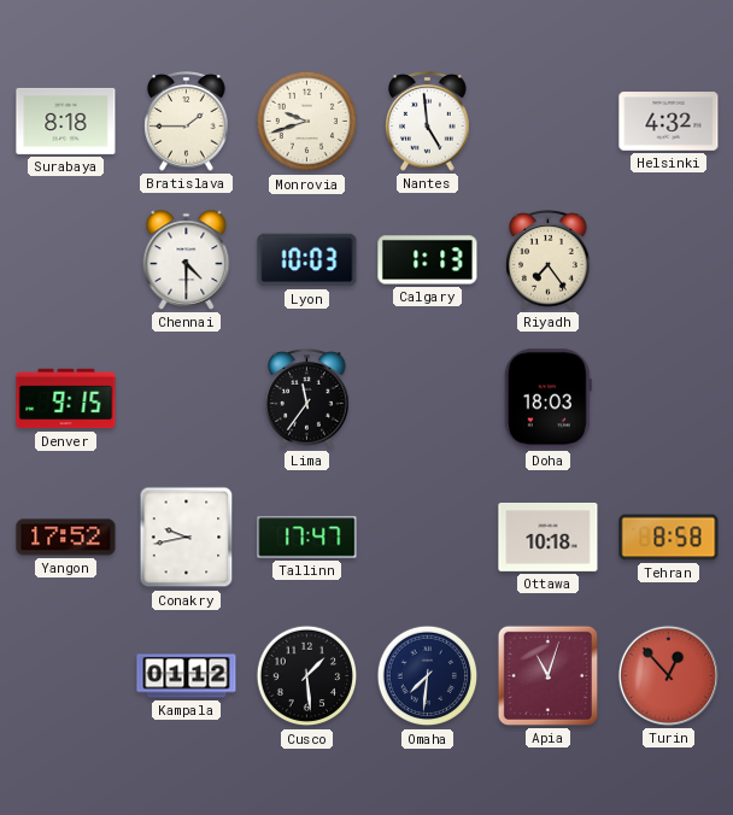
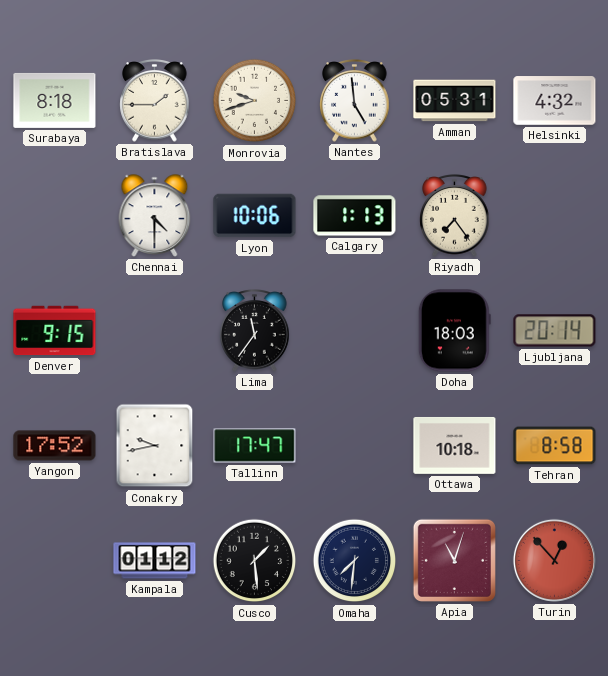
Amman: none -> 05:31
Lyon: 10:03 -> 10:06
Ljubljana: none -> 20:14
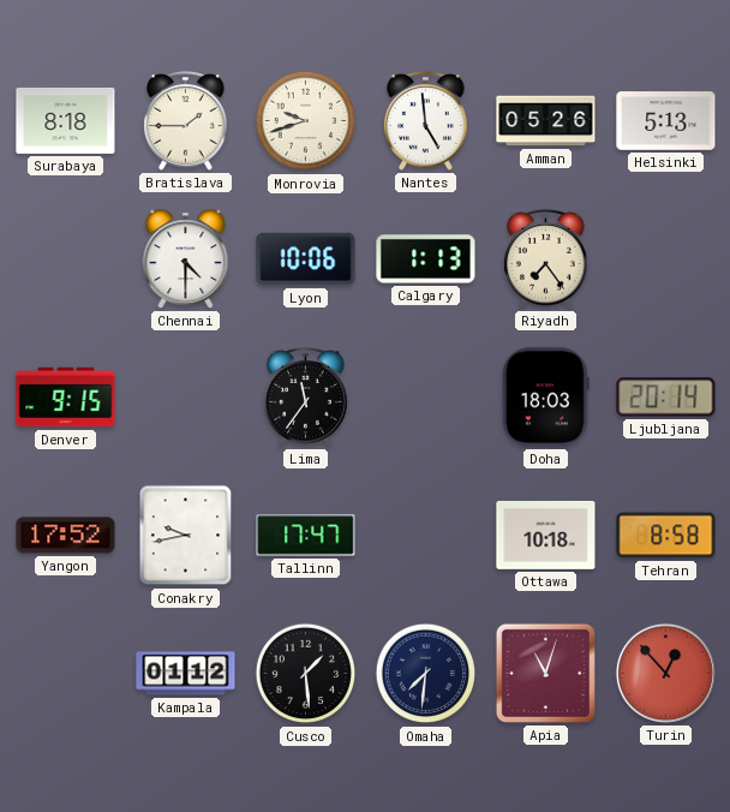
Amman: 05:31 -> 05:26
Helsinki: 4:32 -> 5:13
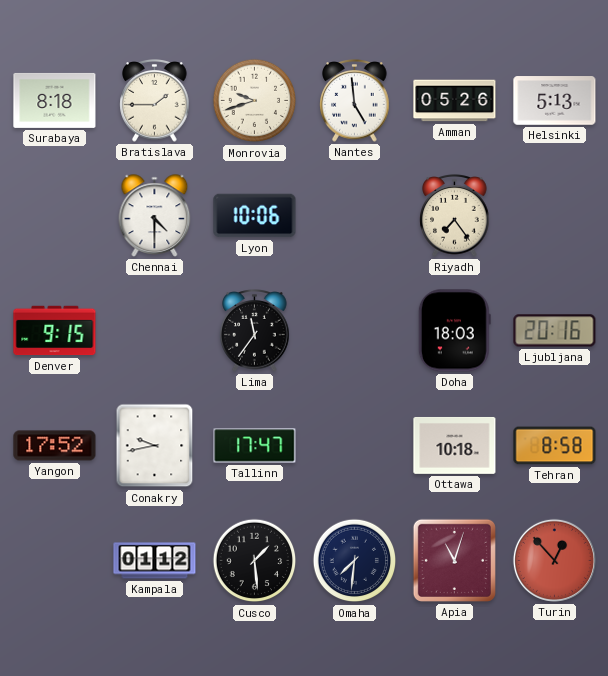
Calgary: 1:13 -> none
Ljubljana: 20:14 -> 20:16
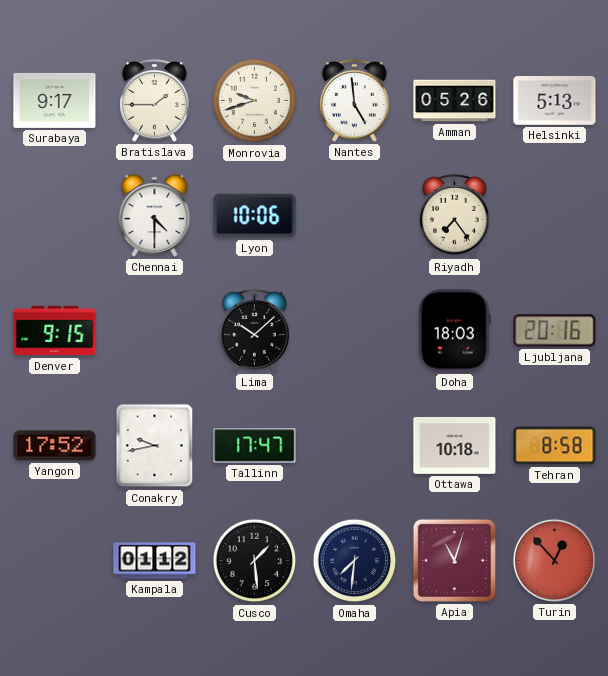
Surabaya: 8:18 -> 9:17
Lima: 11:36 -> 10:08
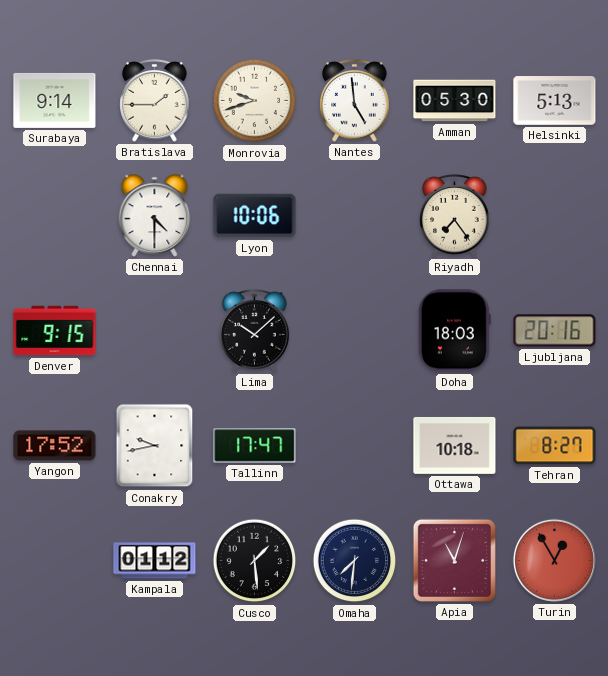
Surabaya: 9:17 -> 9:14
Amman: 05:26 -> 05:30
Tehran: 8:58 -> 8:27
Turin: 12:53 -> 12:55
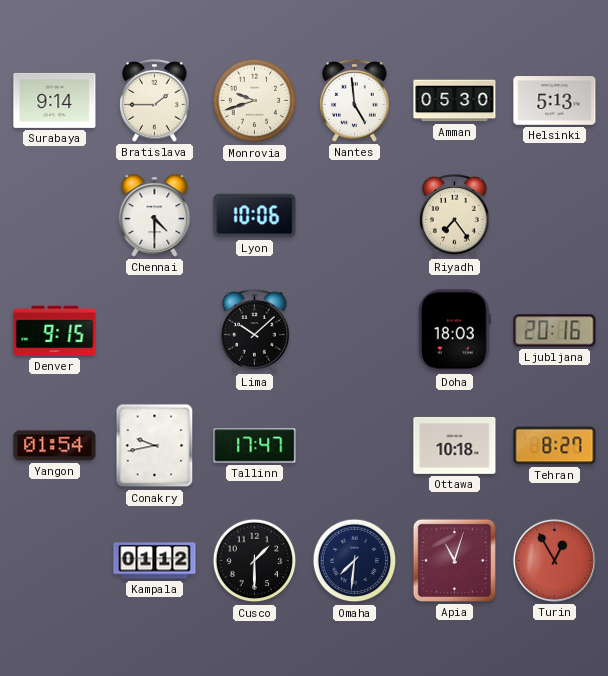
Yangon: 17:52 -> 01:54
Cusco: 1:29 -> 1:30
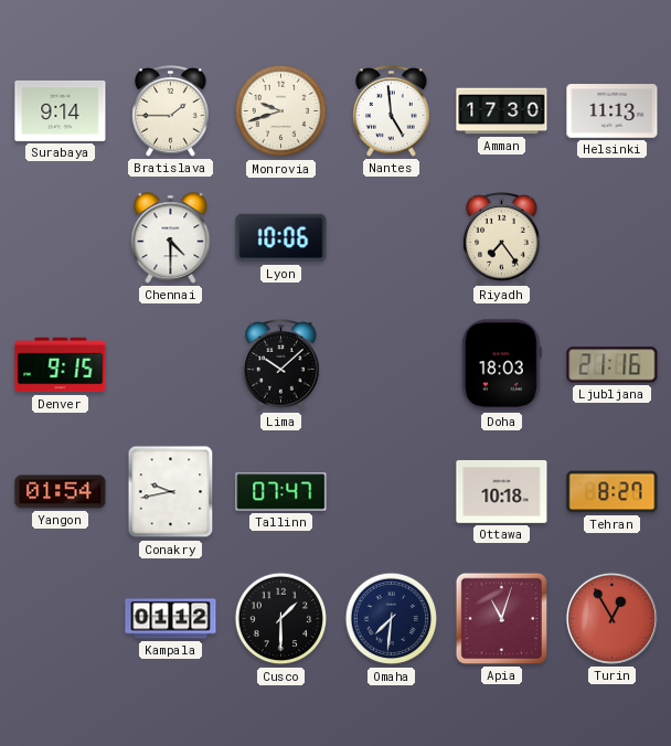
Amman: 05:30 -> 17:30
Helsinki: 5:13 -> 11:13
Ljubljana: 20:16 -> 21:16
Tallinn: 17:47 -> 07:47
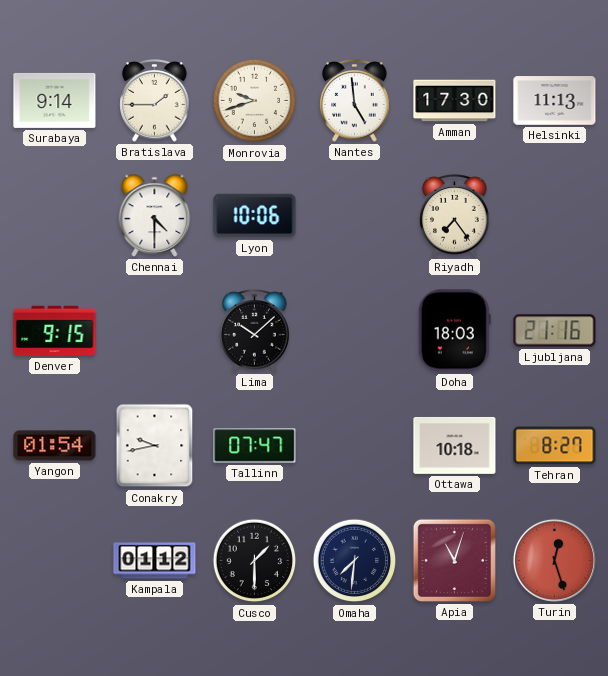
Turin: 12:55 -> 12:27
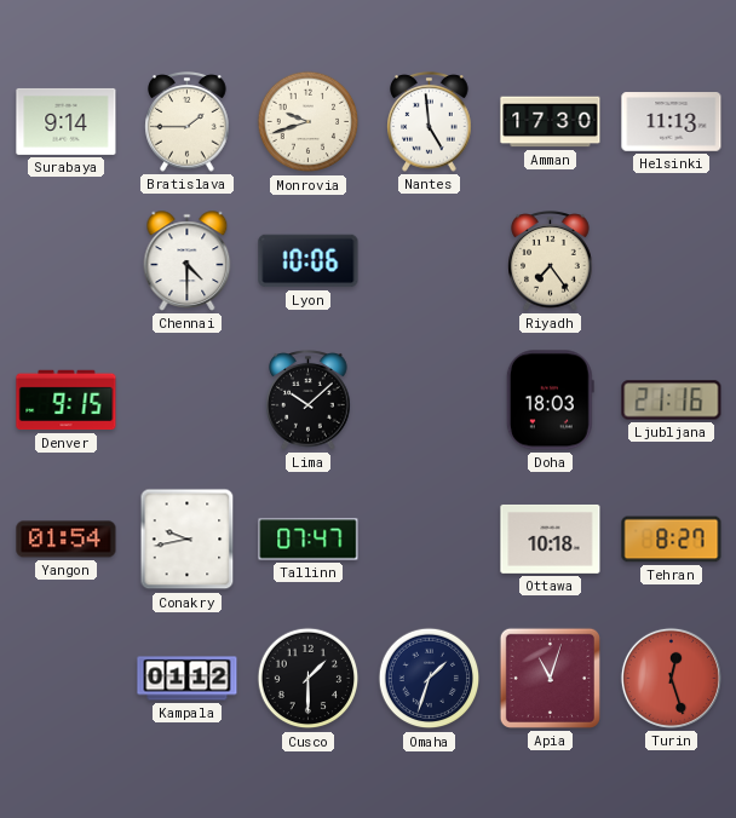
Omaha: 7:31 -> 1:33
